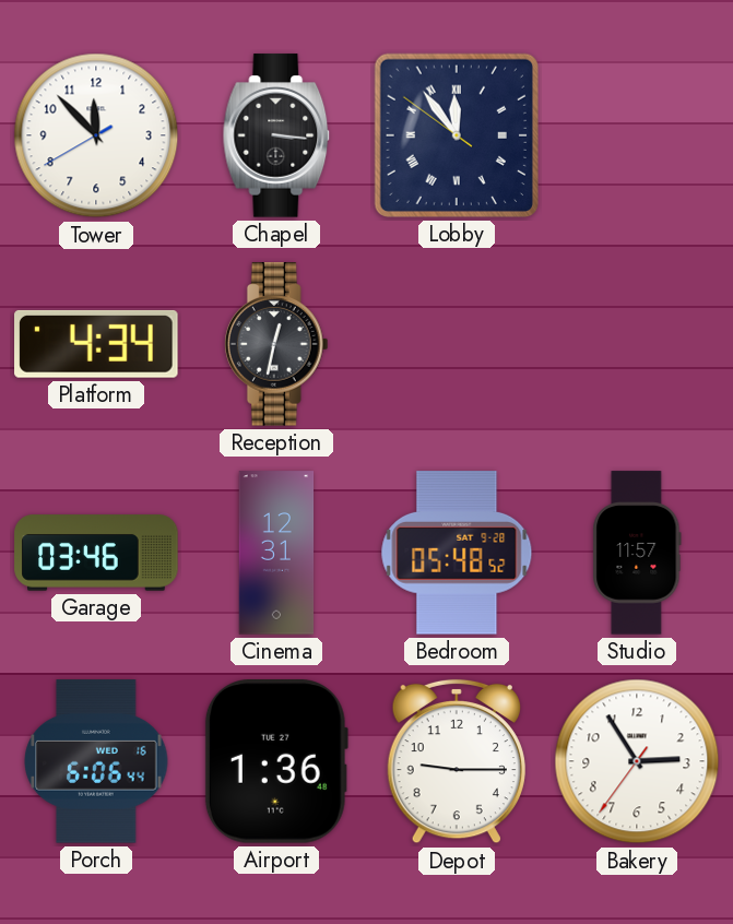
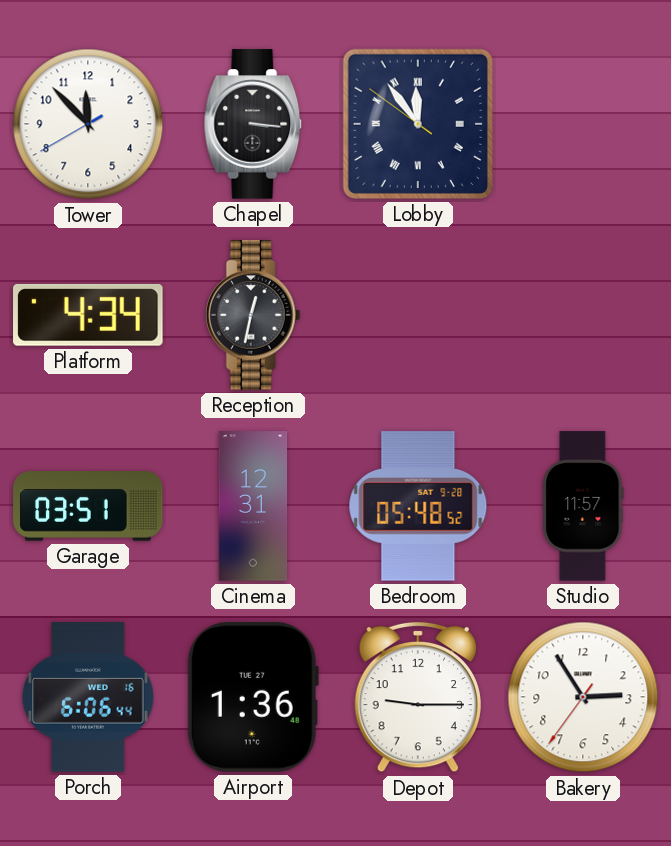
Garage: 03:46 -> 03:51
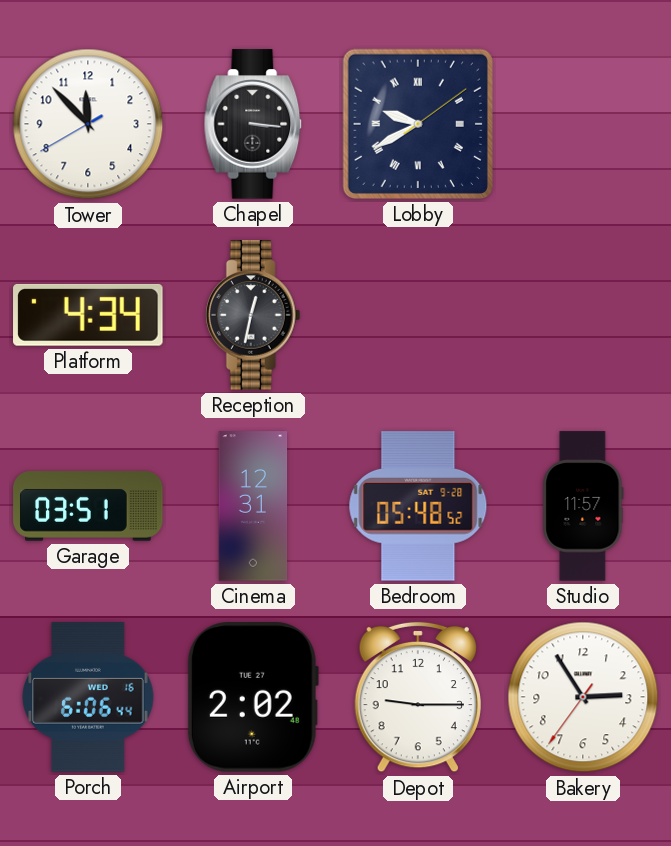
Lobby: 11:53 -> 9:40
Airport: 1:36 -> 2:02
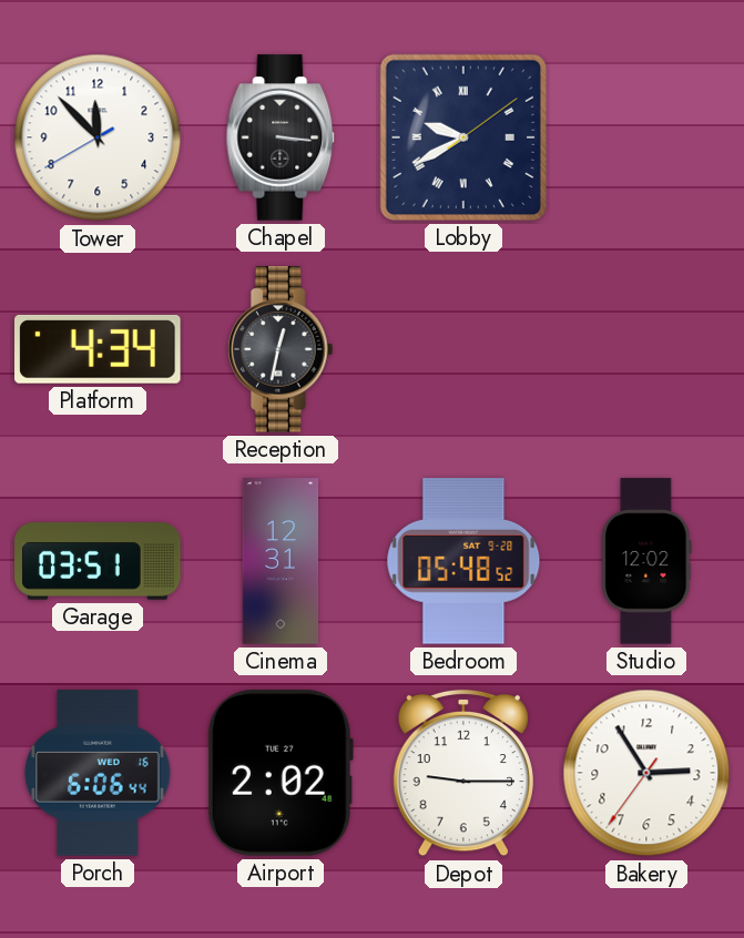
Studio: 11:57 -> 12:02
